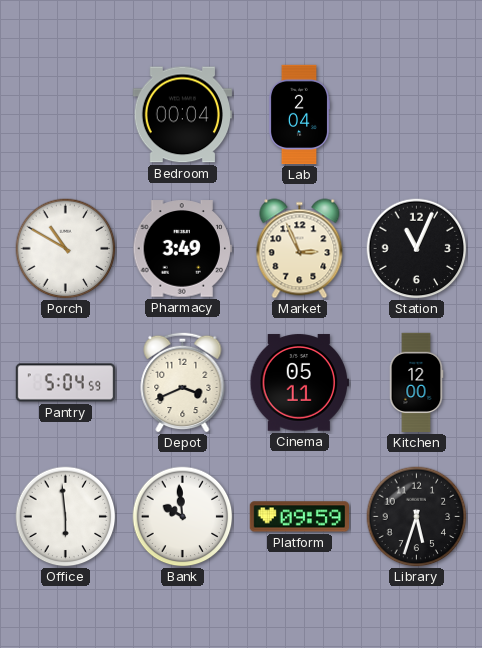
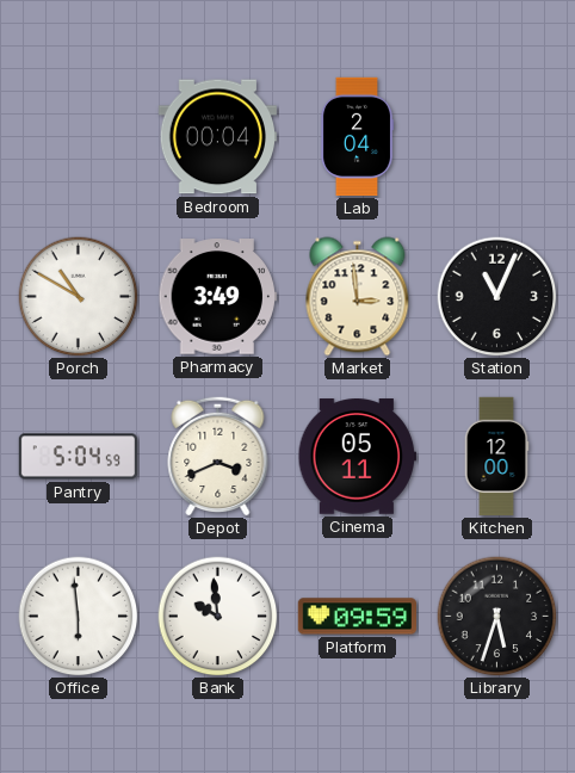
Market: 2:56 -> 2:59
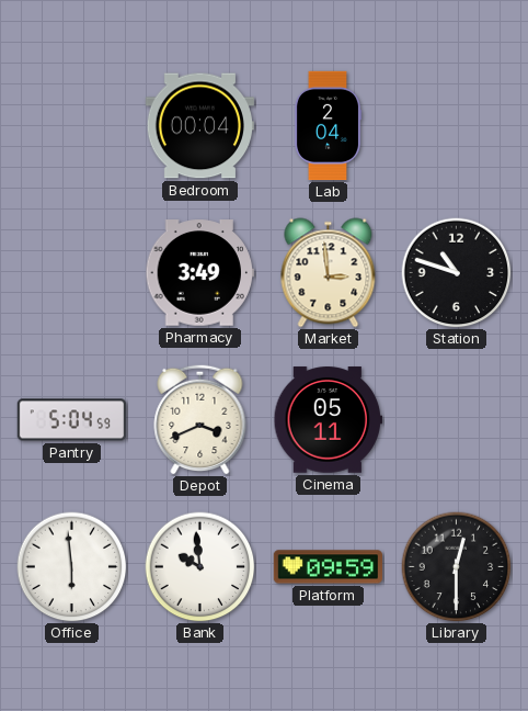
Porch: 10:50 -> none
Station: 11:04 -> 10:48
Kitchen: 12:00 -> none
Library: 5:33 -> 12:30
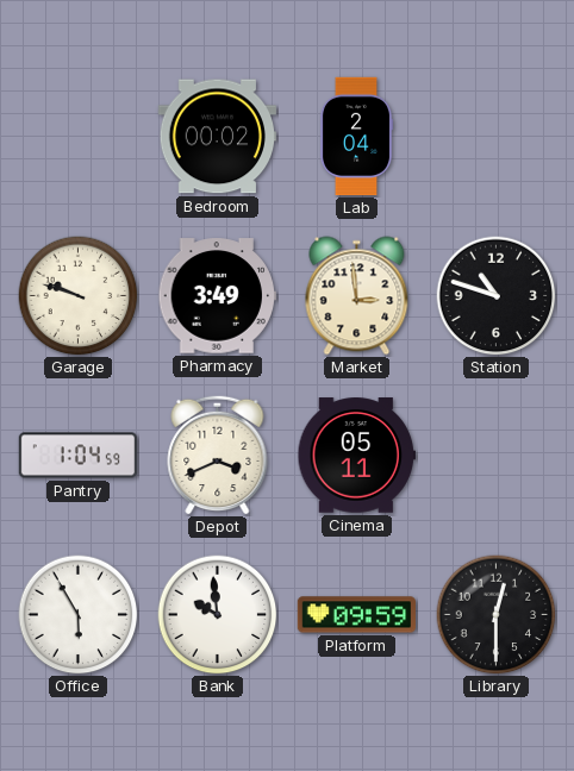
Bedroom: 00:04 -> 00:02
Garage: none -> 9:48
Pantry: 5:04 -> 1:04
Office: 5:59 -> 5:55
